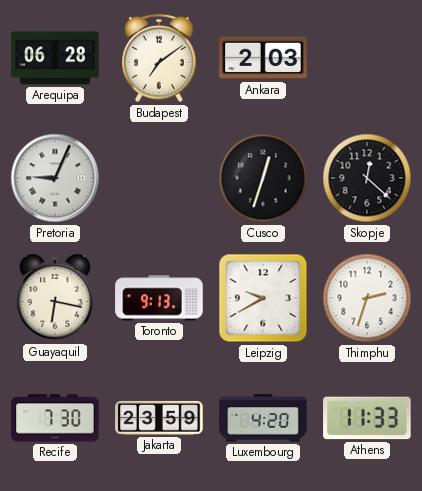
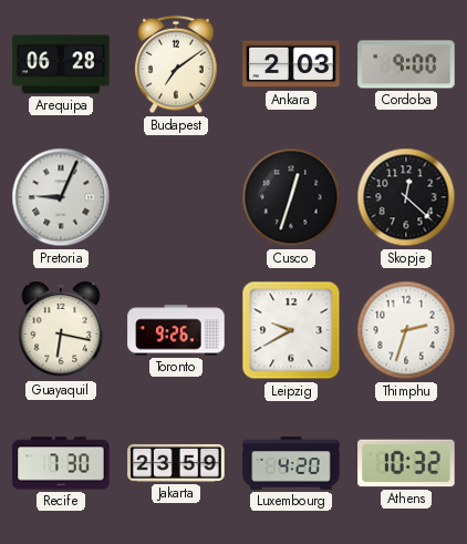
Cordoba: none -> 9:00
Toronto: 9:13 -> 9:26
Athens: 11:33 -> 10:32
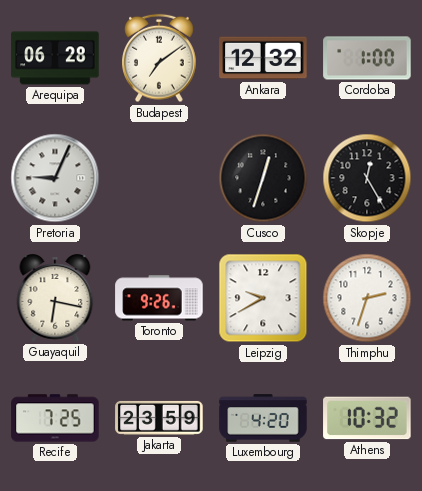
Ankara: 2:03 -> 12:32
Cordoba: 9:00 -> 1:00
Skopje: 12:22 -> 12:25
Recife: 7:30 -> 7:25
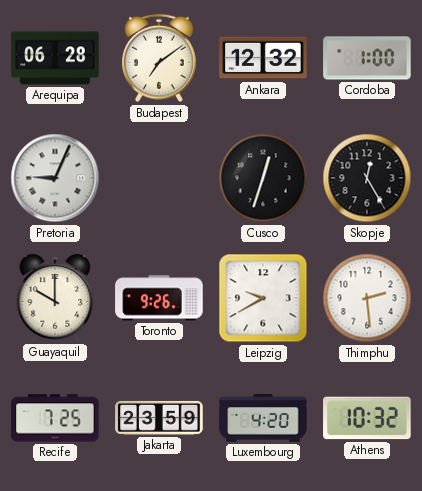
Guayaquil: 6:17 -> 10:00
Thimphu: 2:33 -> 2:29
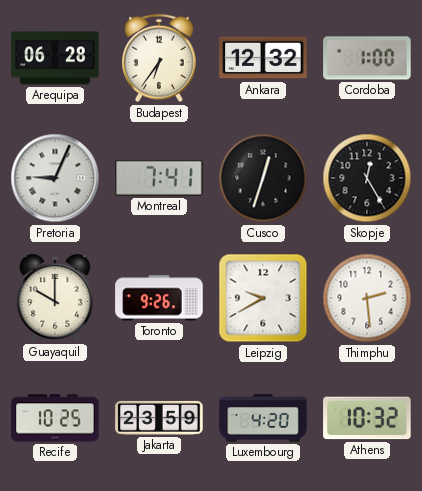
Budapest: 7:09 -> 6:36
Montreal: none -> 7:41
Recife: 7:25 -> 10:25
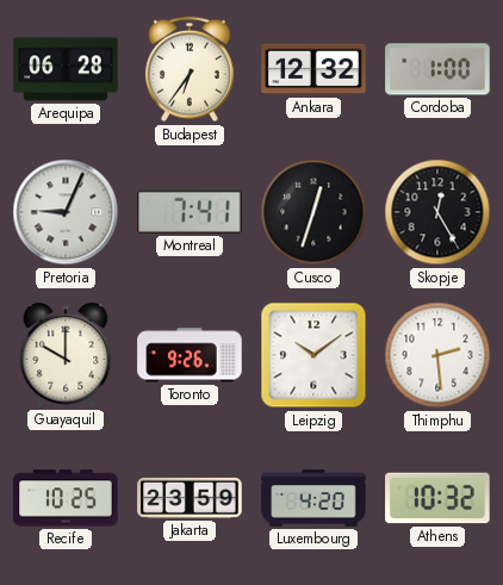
Leipzig: 9:40 -> 10:09
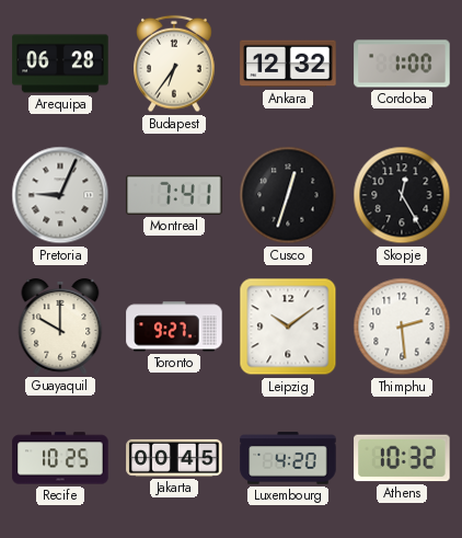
Toronto: 9:26 -> 9:27
Jakarta: 23:59 -> 00:45
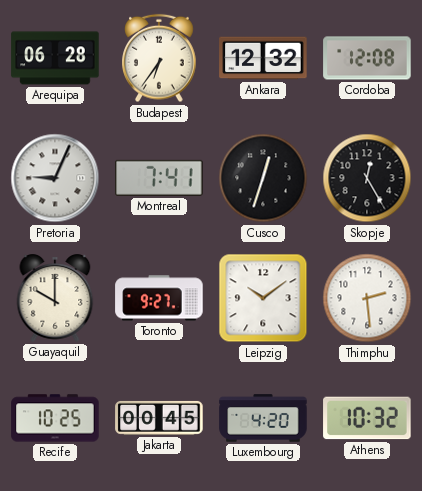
Cordoba: 1:00 -> 12:08
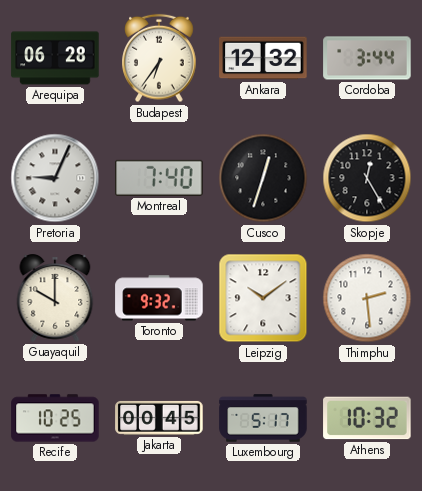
Cordoba: 12:08 -> 3:44
Montreal: 7:41 -> 7:40
Toronto: 9:27 -> 9:32
Luxembourg: 4:20 -> 5:17
